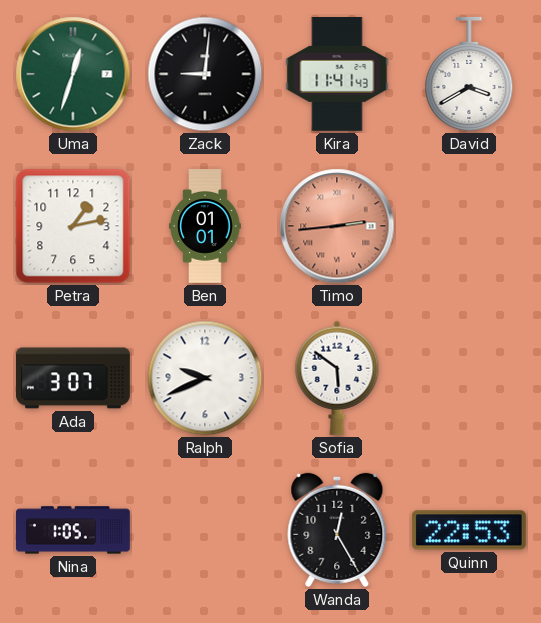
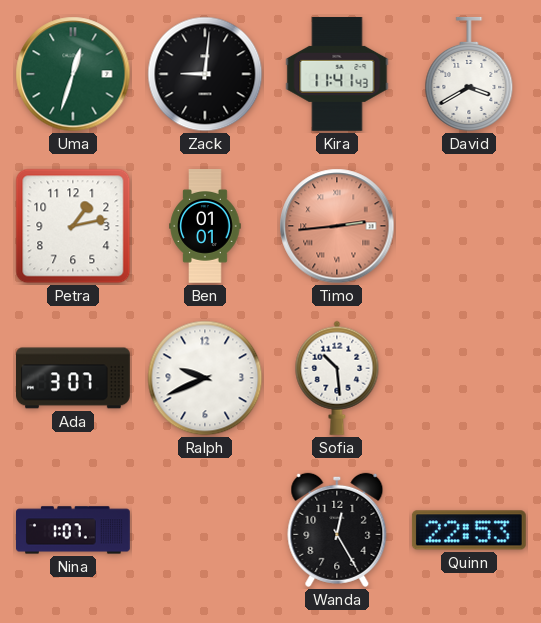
Sofia: 5:51 -> 10:29
Nina: 1:05 -> 1:07
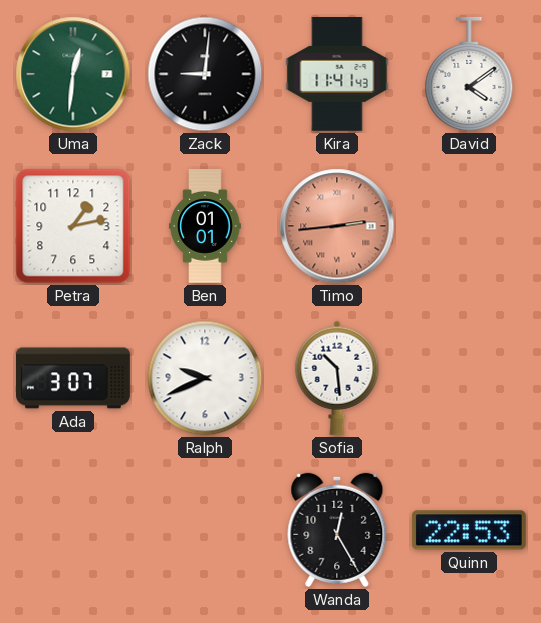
Uma: 12:33 -> 12:31
David: 3:40 -> 4:09
Nina: 1:07 -> none
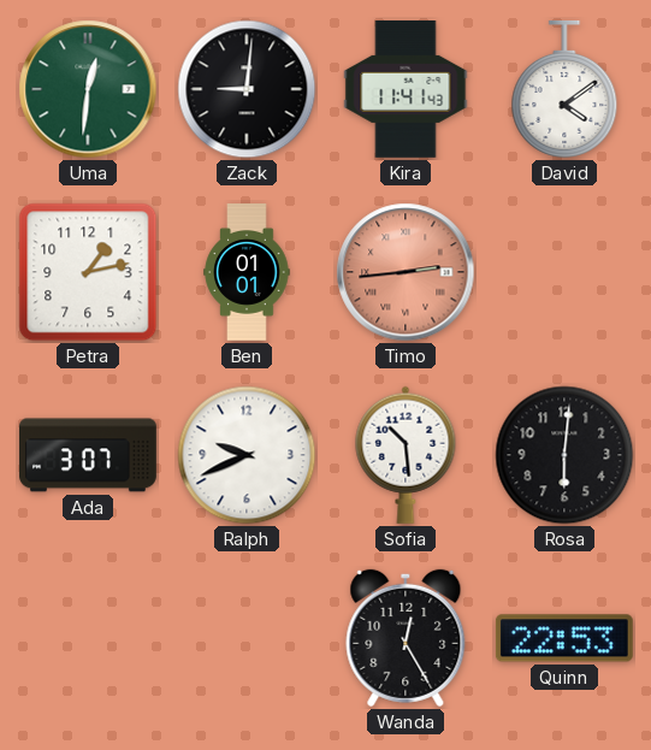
Rosa: none -> 6:01
